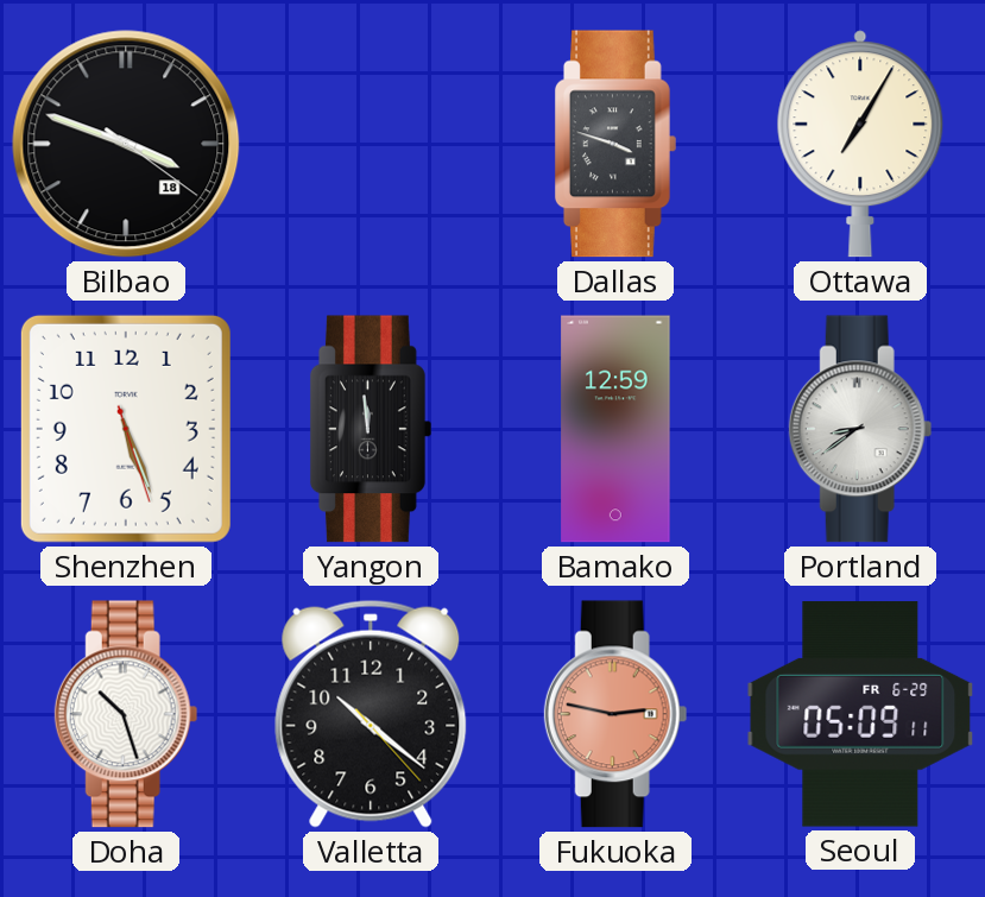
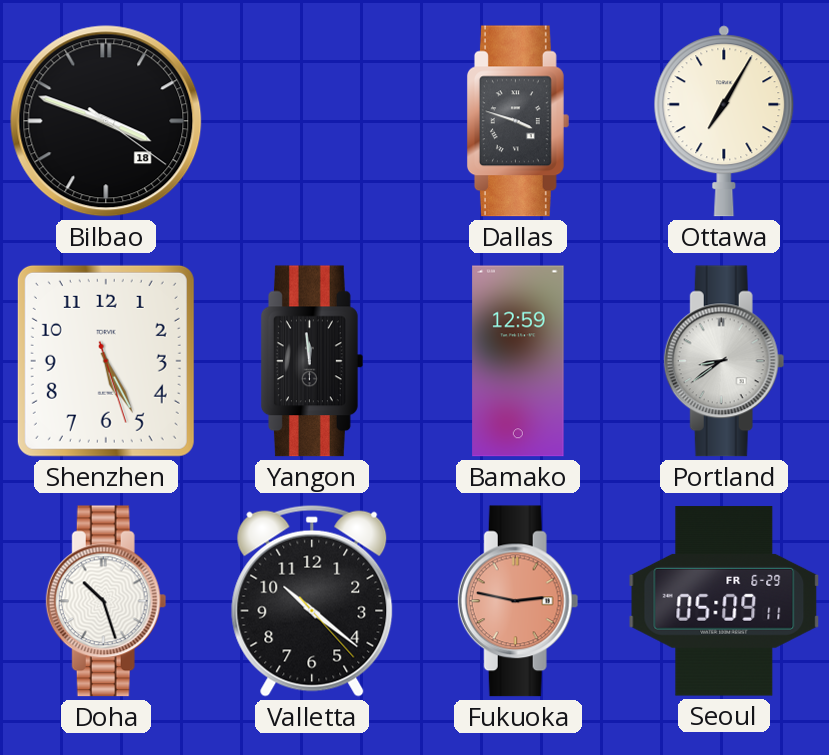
Shenzhen: 5:26 -> 5:25
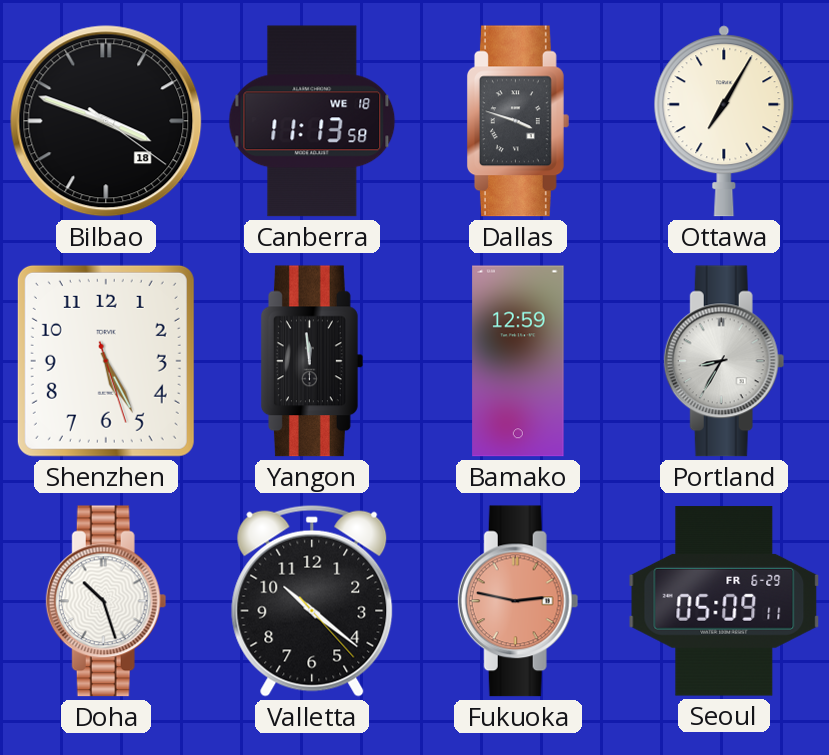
Canberra: none -> 11:13
Portland: 8:39 -> 8:35
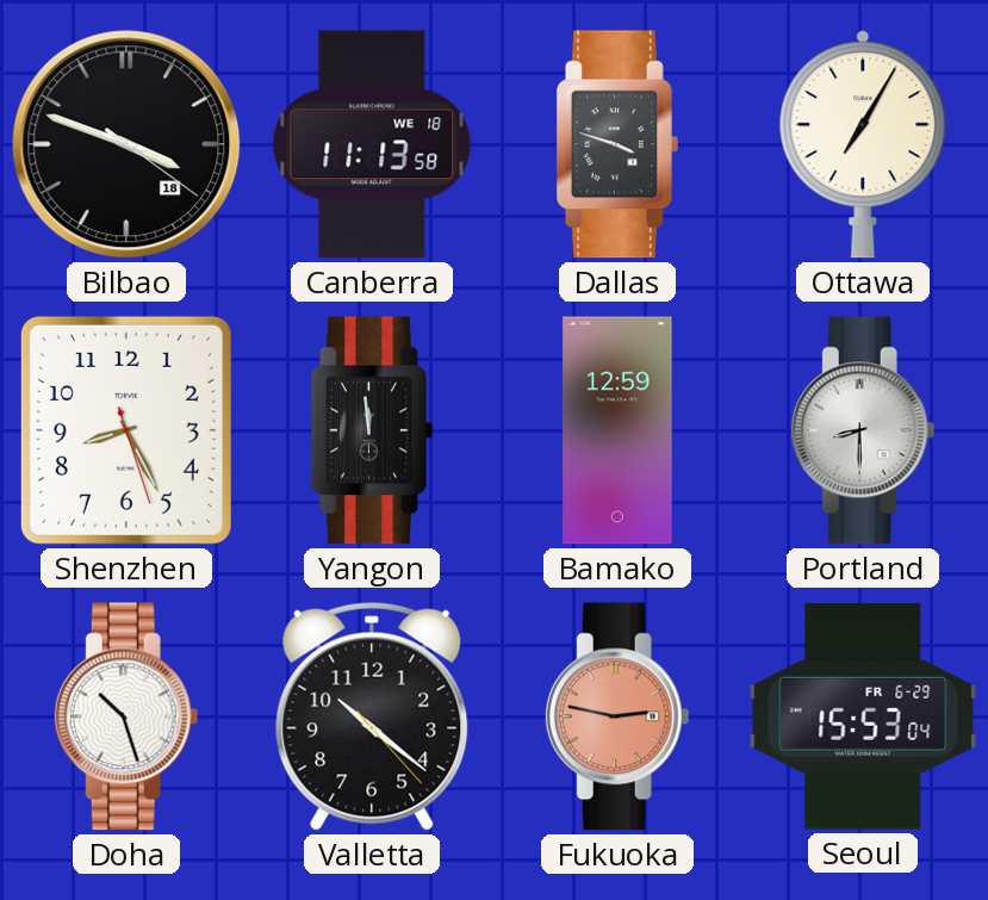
Shenzhen: 5:25 -> 8:25
Portland: 8:35 -> 8:30
Seoul: 05:09 -> 15:53
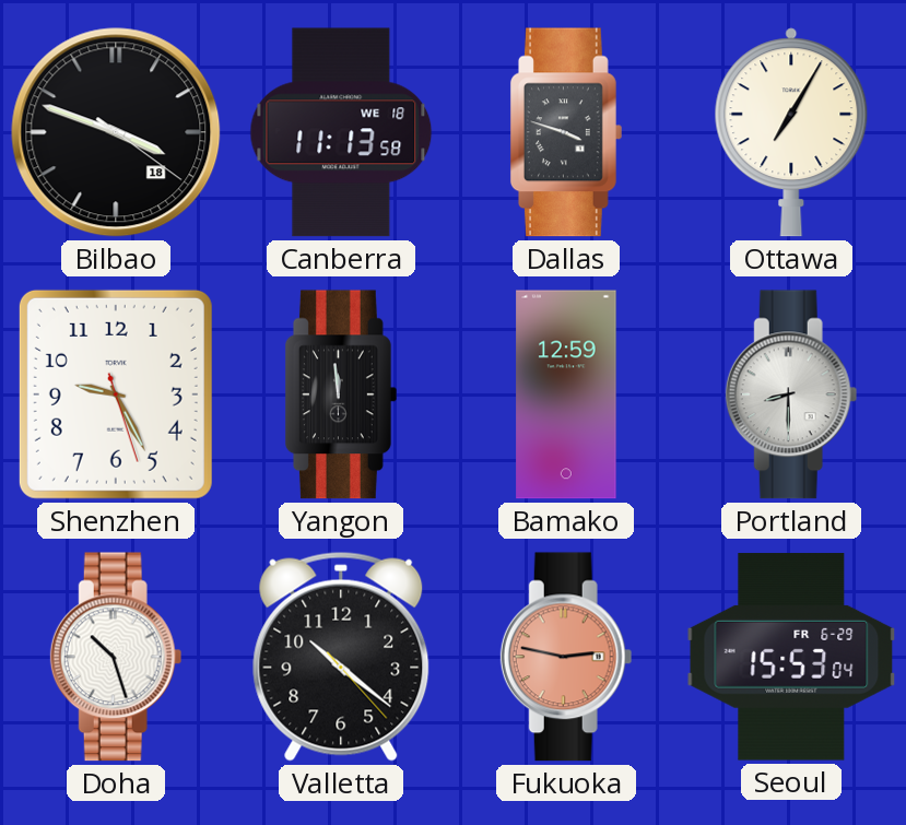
Shenzhen: 8:25 -> 9:25
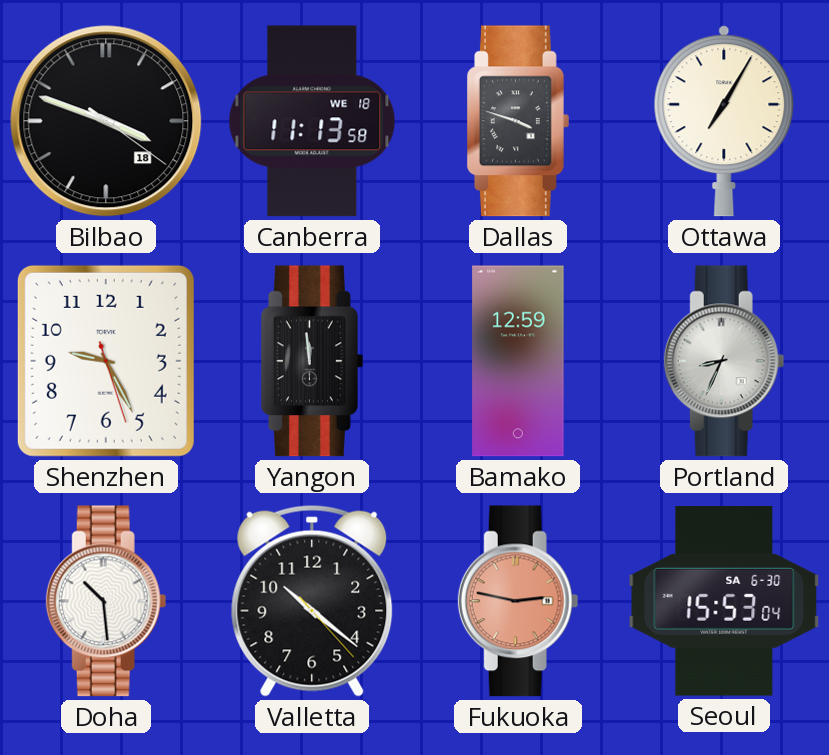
Portland: 8:30 -> 8:34
Doha: 10:27 -> 10:29
Seoul date: FR 6-29 -> SA 6-30
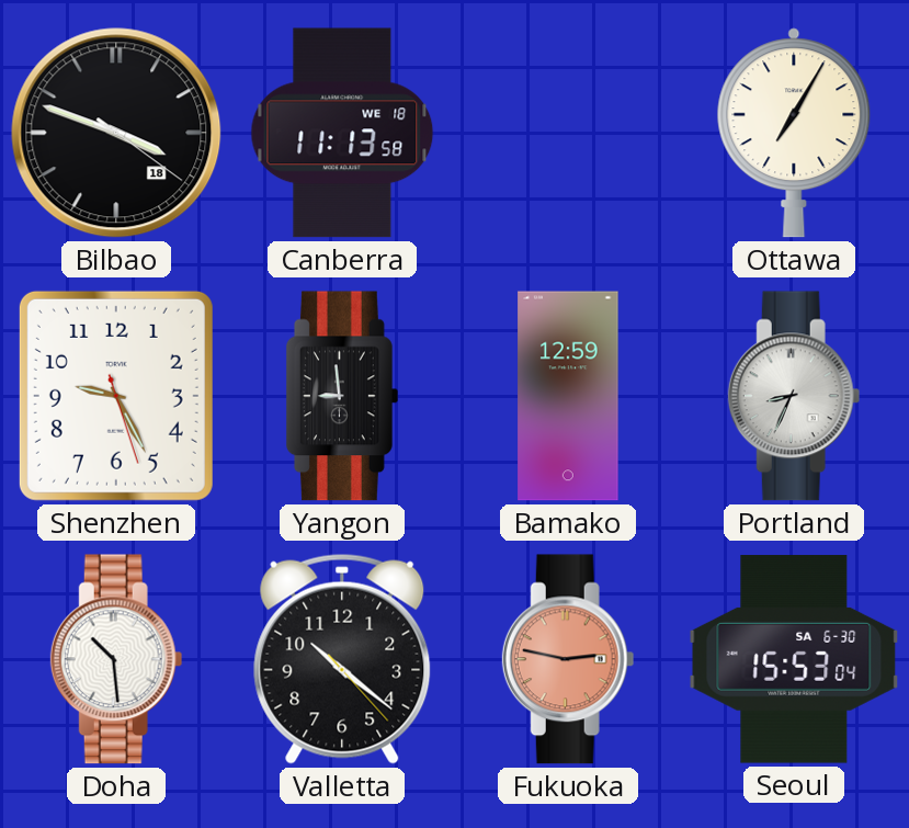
Dallas: 3:48 -> none
Yangon: 11:59 -> 8:59
